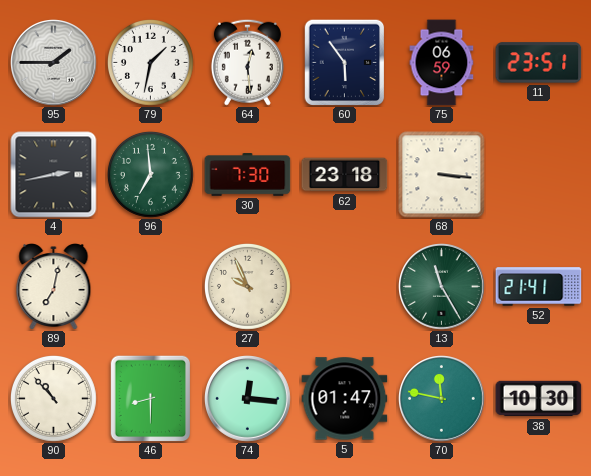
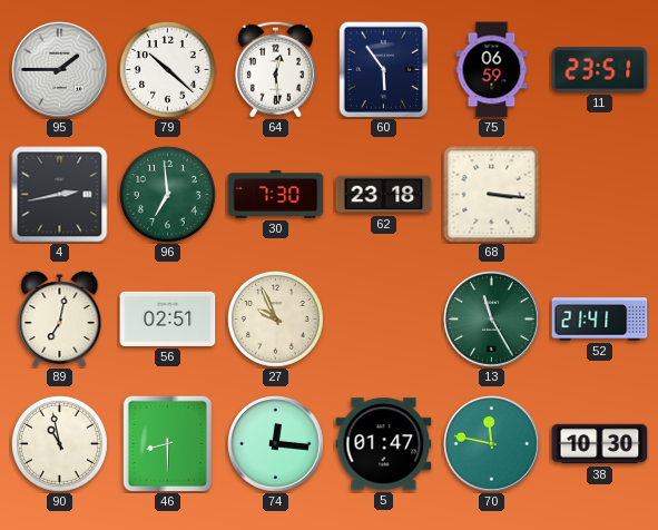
79: 1:32 -> 10:22
56: none -> 02:51
90: 10:53 -> 10:58
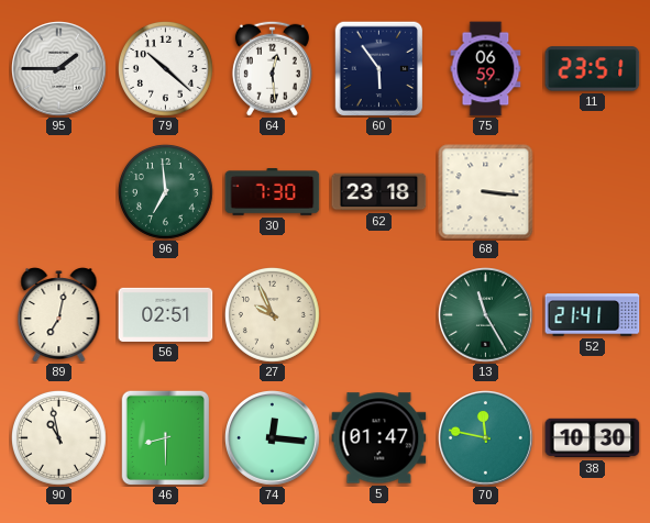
4: 2:43 -> none
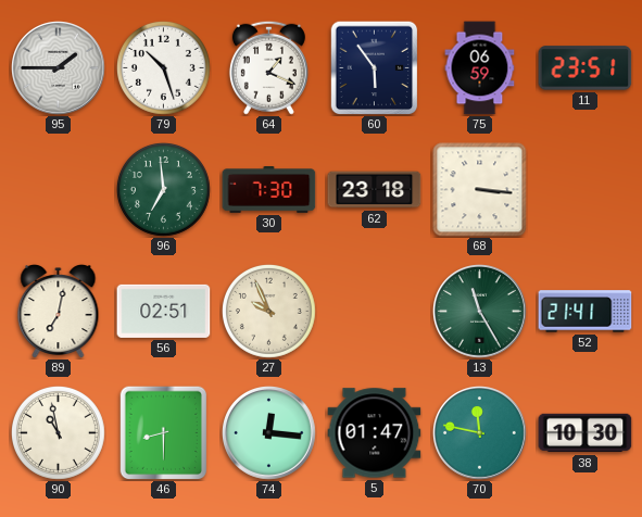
79: 10:22 -> 10:27
64: 12:29 -> 1:19
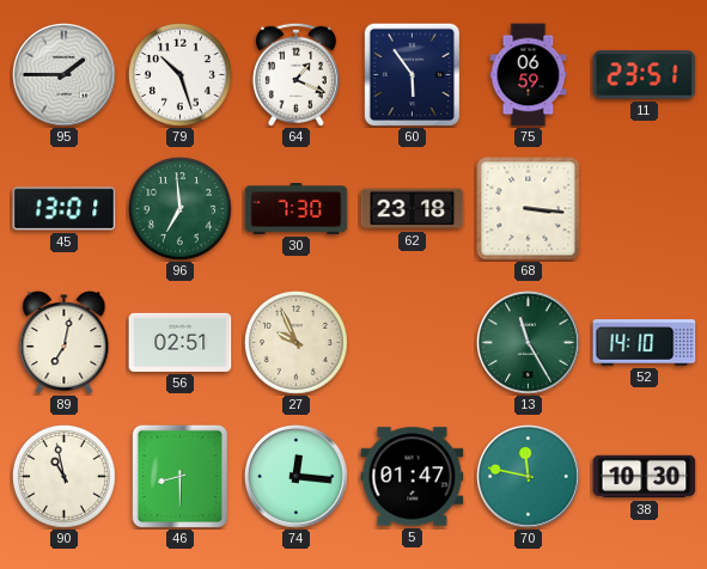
45: none -> 13:01
52: 21:41 -> 14:10
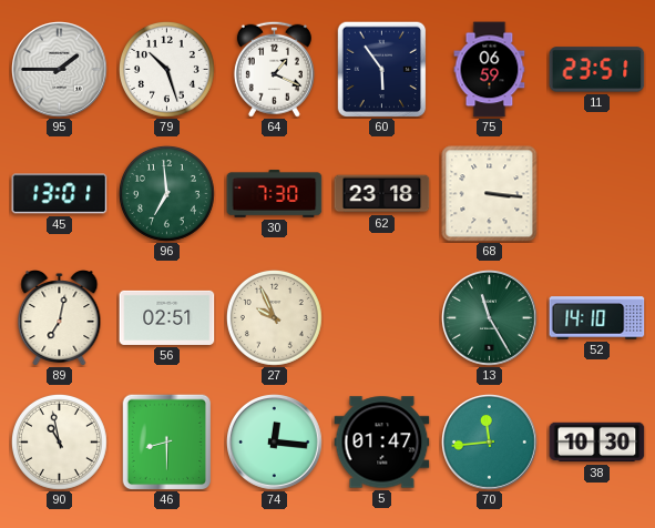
70: 11:47 -> 11:44
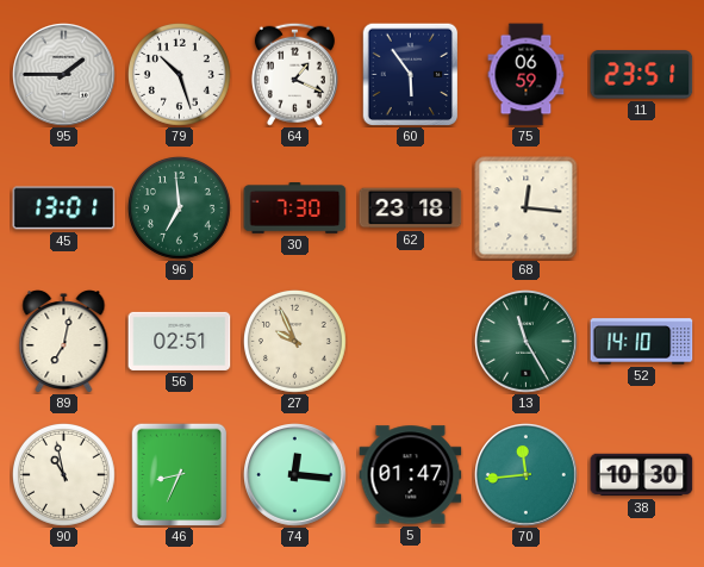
68: 3:16 -> 12:16
46: 8:30 -> 8:34
